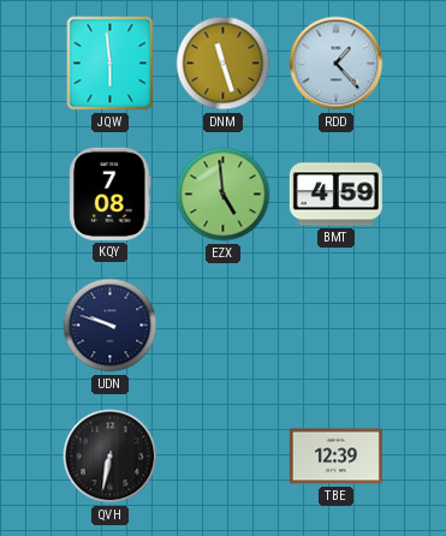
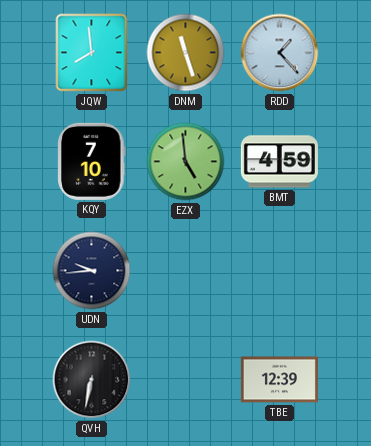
JQW: 5:59 -> 7:59
KQY: 7:08 -> 7:10
UDN: 9:48 -> 9:44
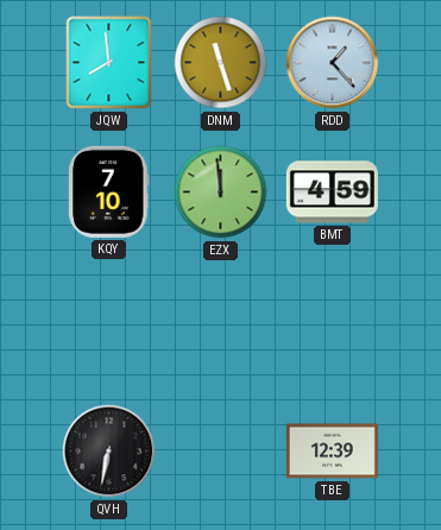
EZX: 4:59 -> 11:59
UDN: 9:44 -> none
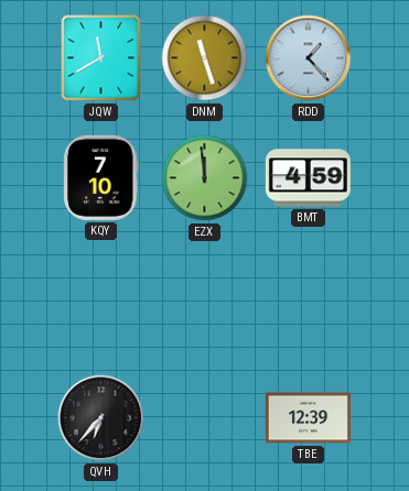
JQW: 7:59 -> 11:40
QVH: 6:32 -> 6:37
